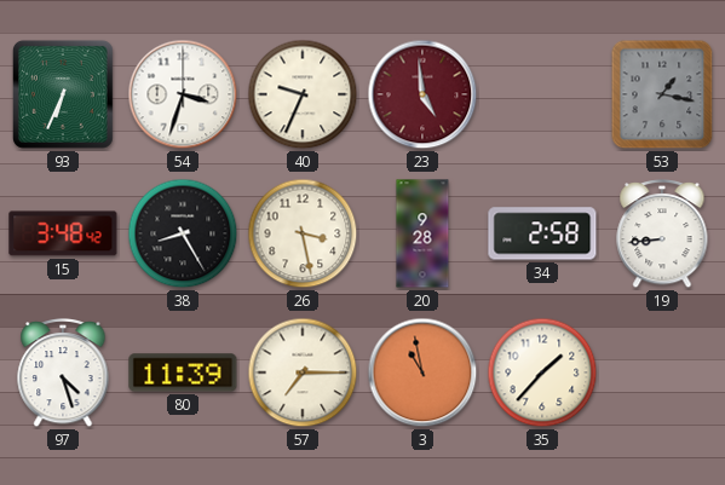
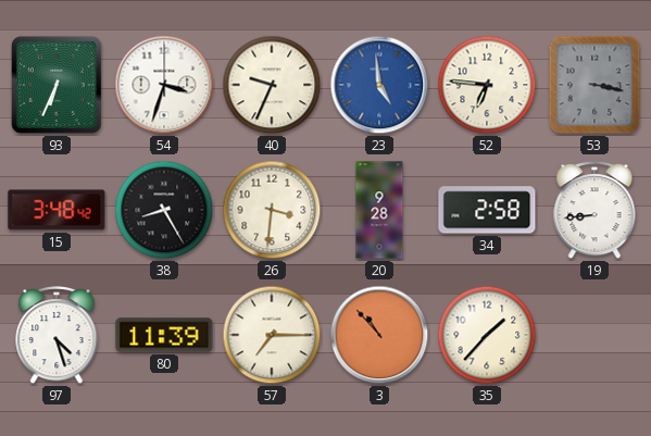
23 dial: burgundy -> blue
52: none -> 6:46
53: 1:17 -> 3:17
26: 3:28 -> 3:31
3: 10:58 -> 10:53
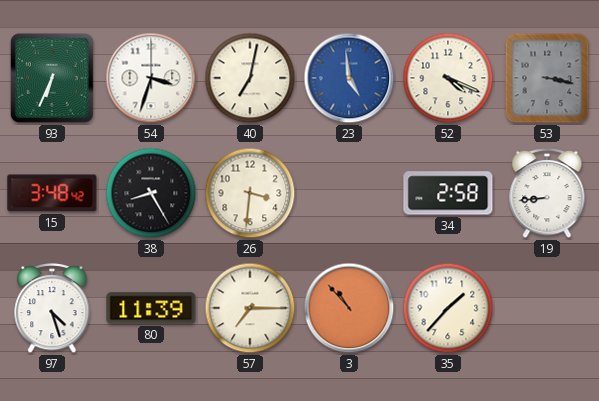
40: 9:34 -> 7:02
52: 6:46 -> 4:19
20: 9:28 -> none
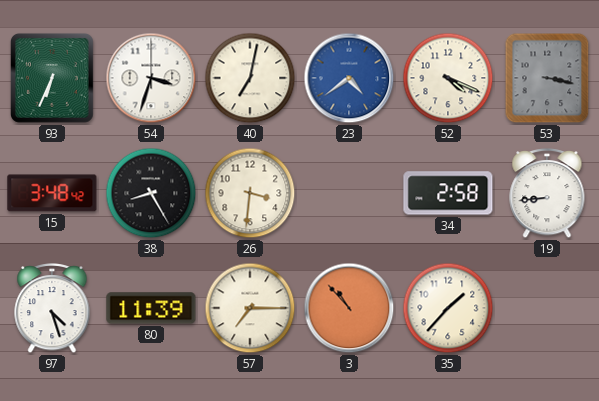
23: 4:59 -> 4:39
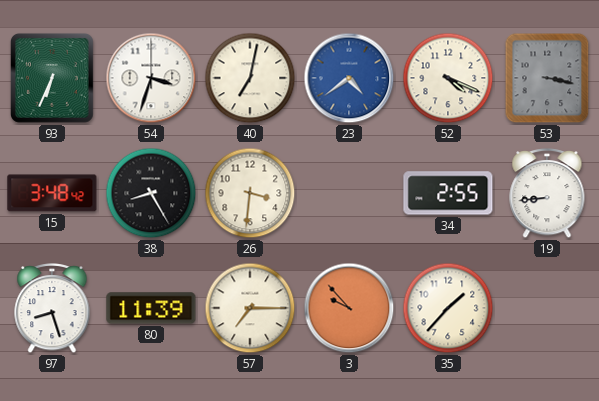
34: 2:58 -> 2:55
97: 4:27 -> 8:27
3: 10:53 -> 9:53
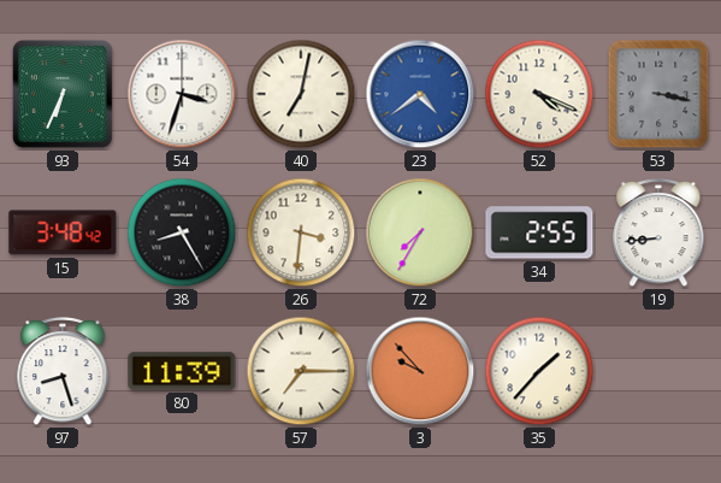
72: none -> 7:35
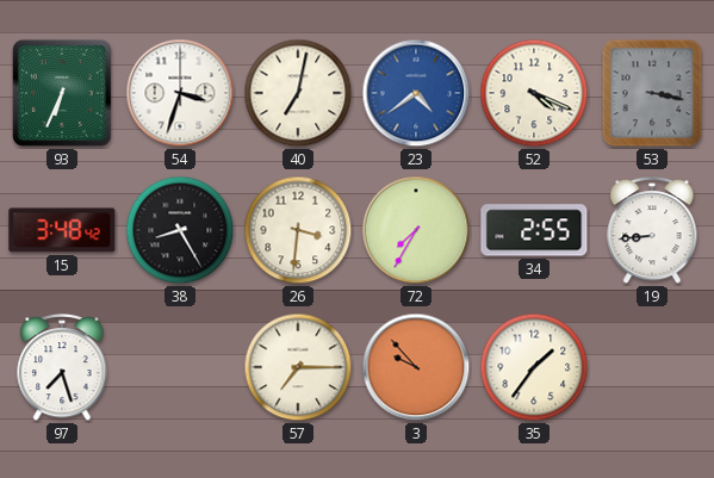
97: 8:27 -> 7:27
80: 11:39 -> none
35: 1:37 -> 1:36
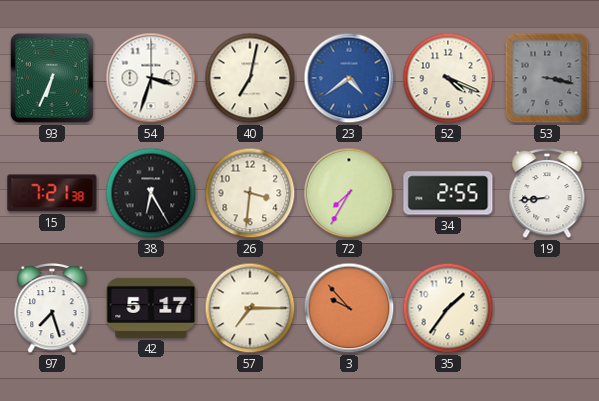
15: 3:48 -> 7:21
38: 8:25 -> 6:25
42: none -> 5:17
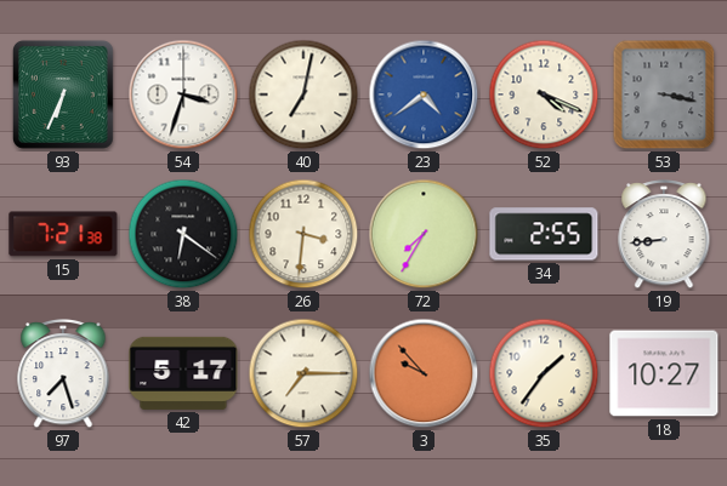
38: 6:25 -> 6:21
18: none -> 10:27
